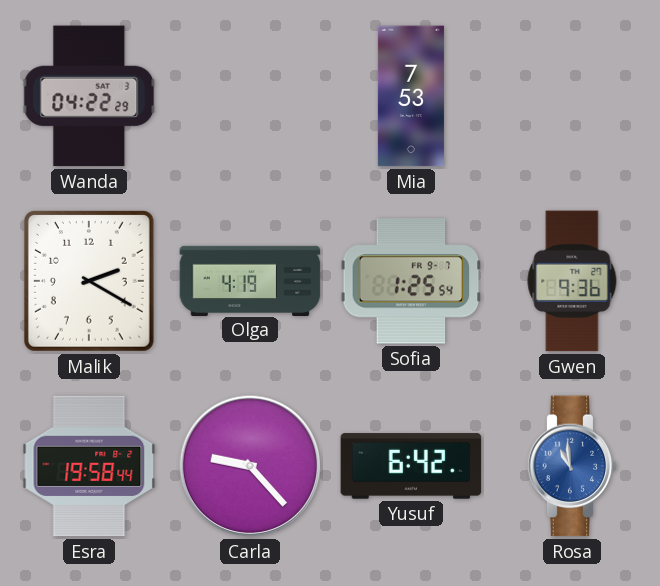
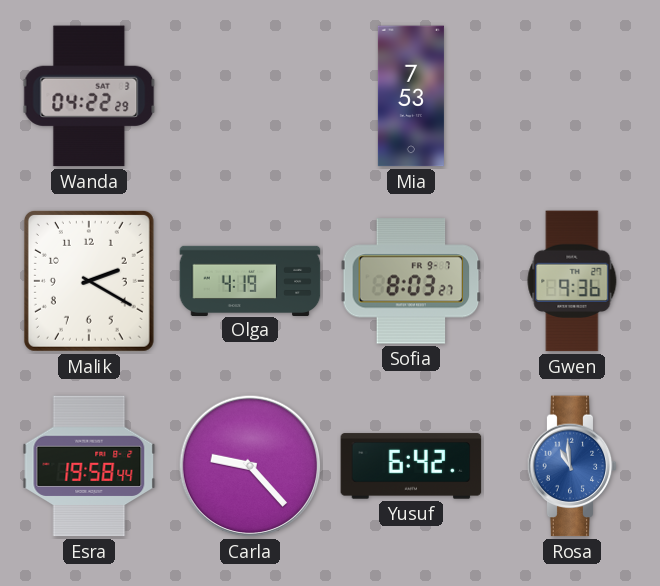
Sofia: 1:25 -> 8:03
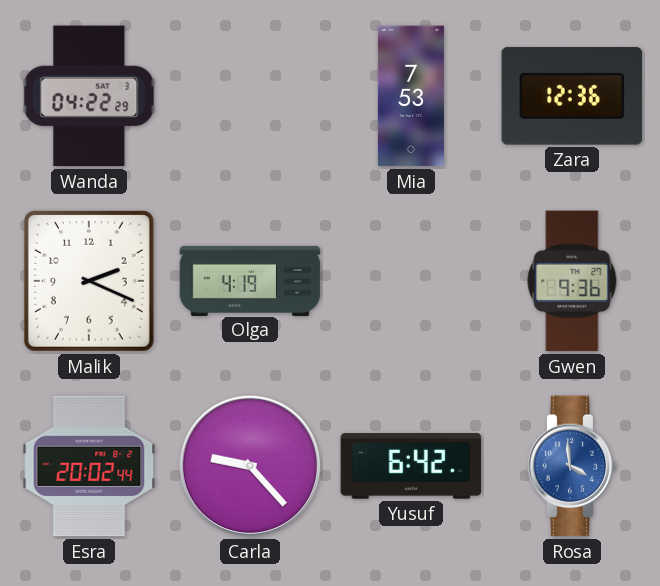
Zara: none -> 12:36
Malik: 2:20 -> 2:19
Sofia: 8:03 -> none
Esra: 19:58 -> 20:02
Rosa: 10:59 -> 3:59
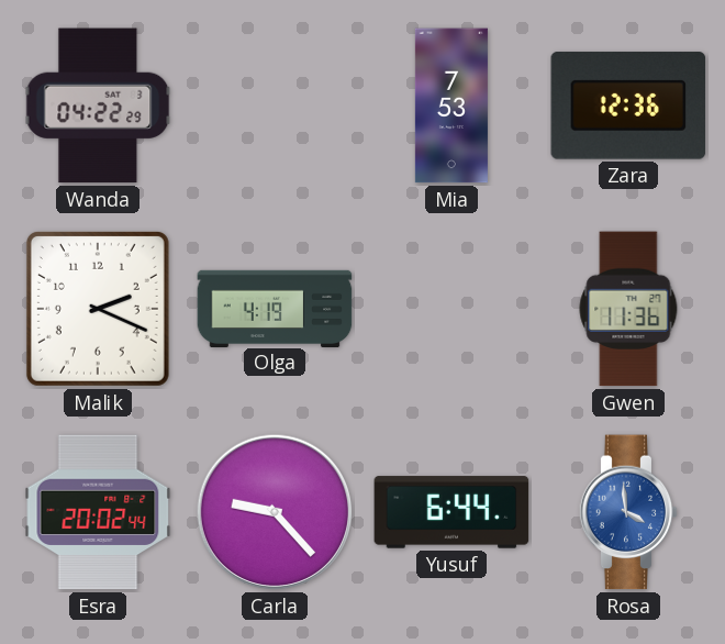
Gwen: 9:36 -> 11:36
Yusuf: 6:42 -> 6:44
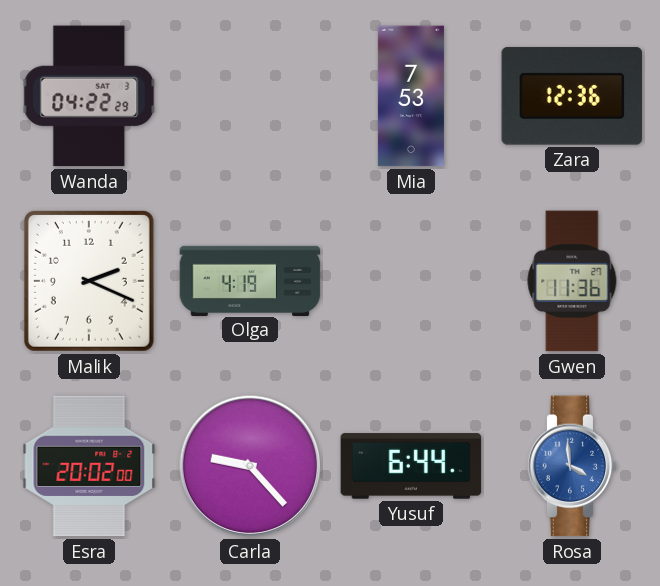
Esra: 20:02:44 -> 20:02:00
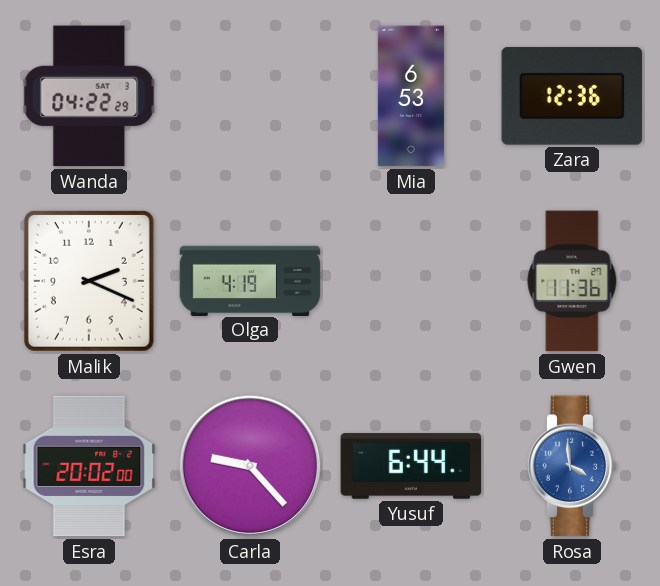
Mia: 7:53 -> 6:53
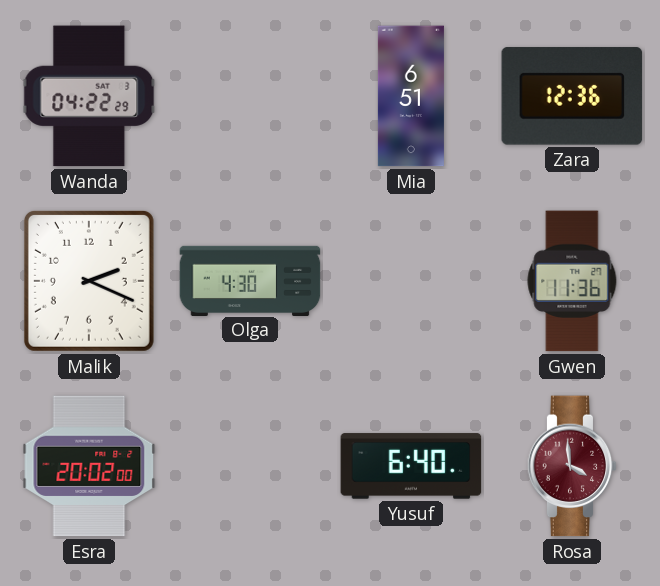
Mia: 6:53 -> 6:51
Olga: 4:19 -> 4:30
Carla: 9:23 -> none
Yusuf: 6:44 -> 6:40
Rosa dial: blue -> burgundy
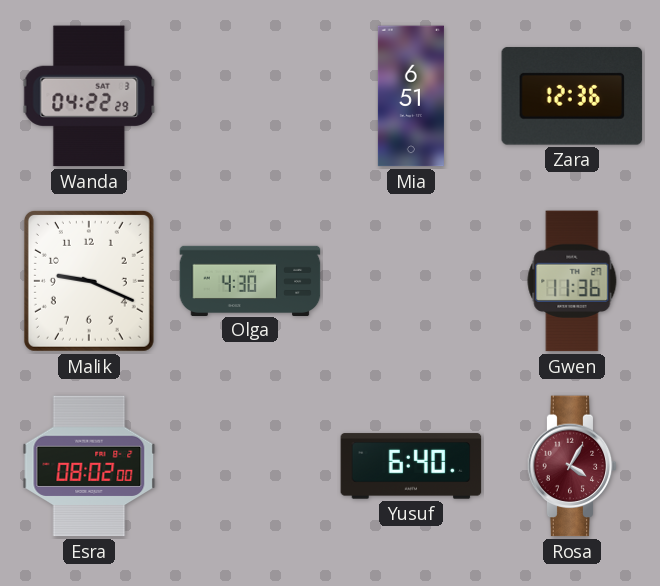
Malik: 2:19 -> 9:19
Esra: 20:02 -> 08:02
Rosa: 3:59 -> 4:05
